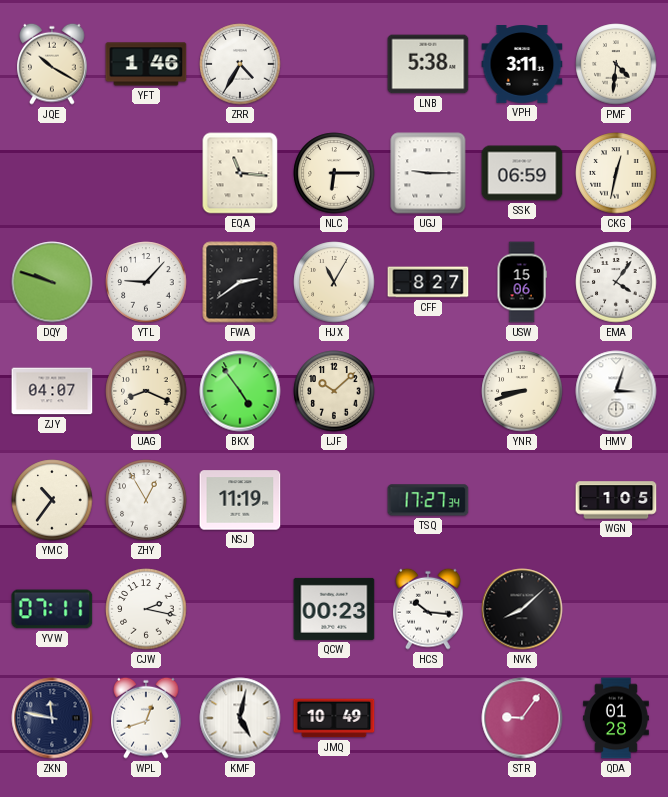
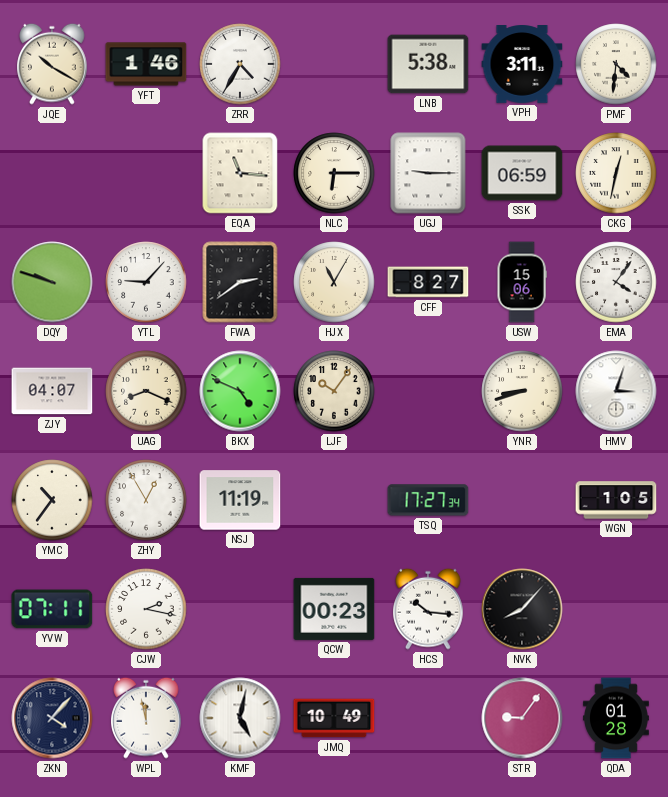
BKX: 4:54 -> 4:49
LJF: 10:08 -> 10:06
NVK: 8:08 -> 8:07
ZKN: 11:47 -> 4:07
WPL: 12:42 -> 11:58
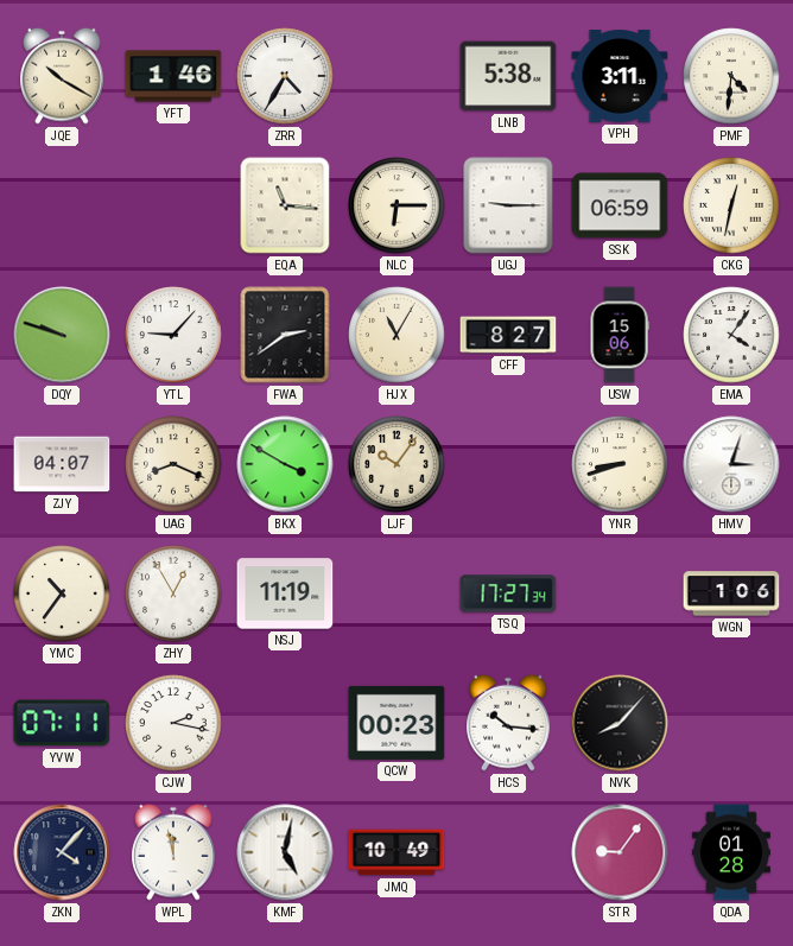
BKX: 4:49 -> 3:50
WGN: 1:05 -> 1:06
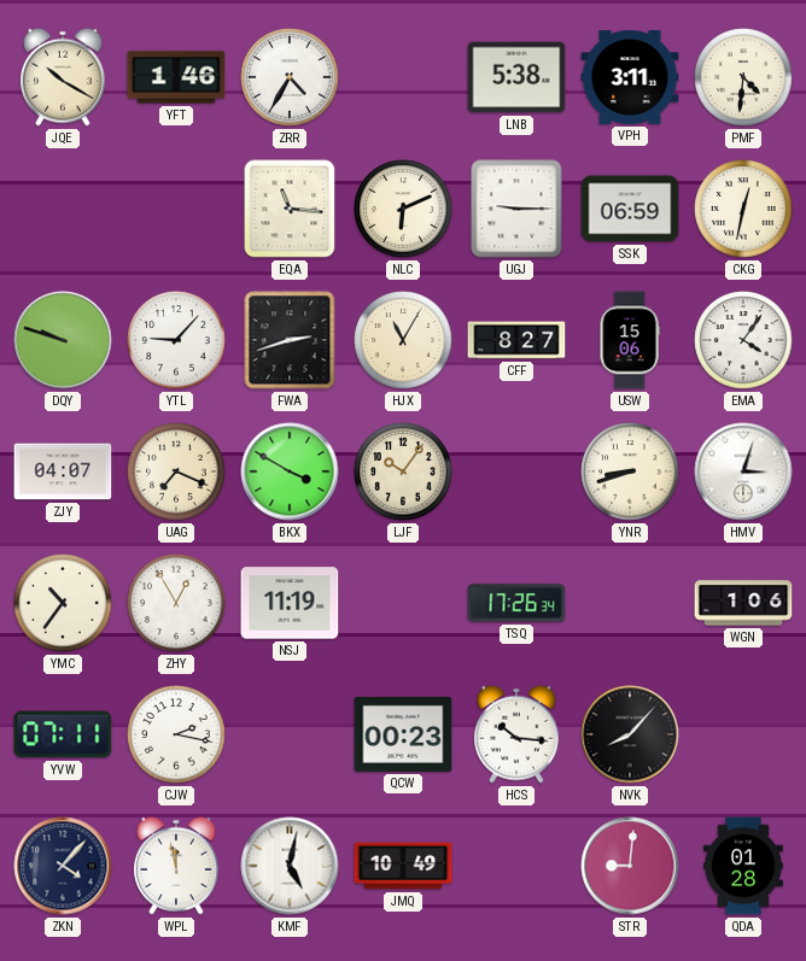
NLC: 6:15 -> 6:11
FWA: 2:39 -> 2:42
UAG: 8:19 -> 7:19
TSQ: 17:27 -> 17:26
STR: 9:06 -> 9:01
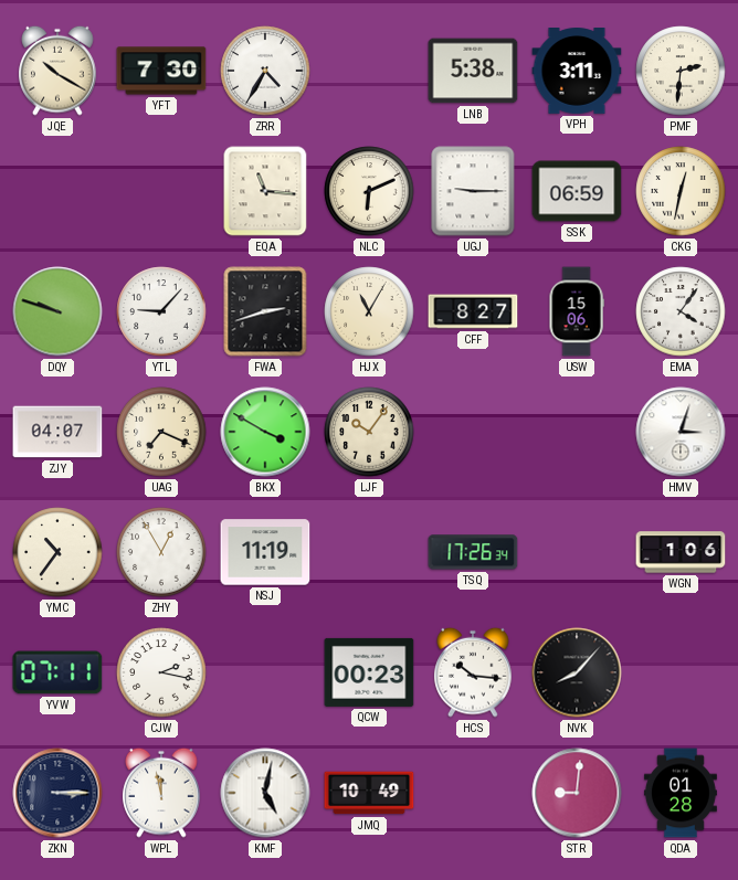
YFT: 1:46 -> 7:30
PMF: 4:31 -> 2:31
YNR: 8:42 -> none
ZKN: 4:07 -> 3:15
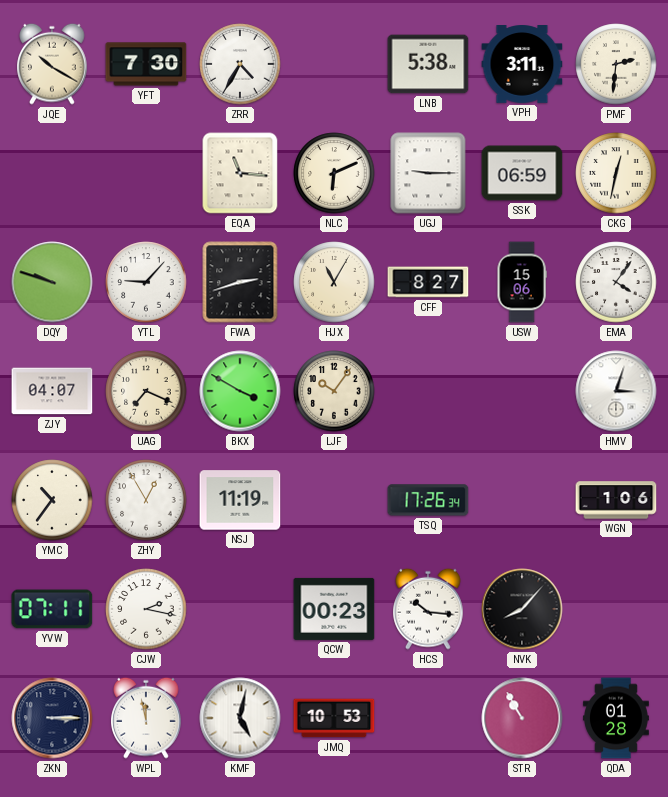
JMQ: 10:49 -> 10:53
STR: 9:01 -> 10:55
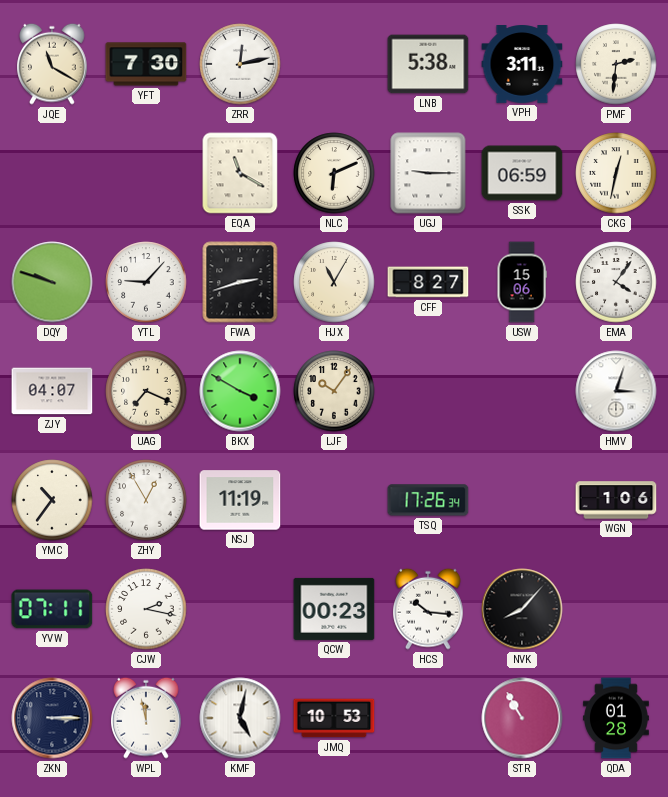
JQE: 10:20 -> 11:20
ZRR: 4:35 -> 12:13
EQA: 11:16 -> 11:20
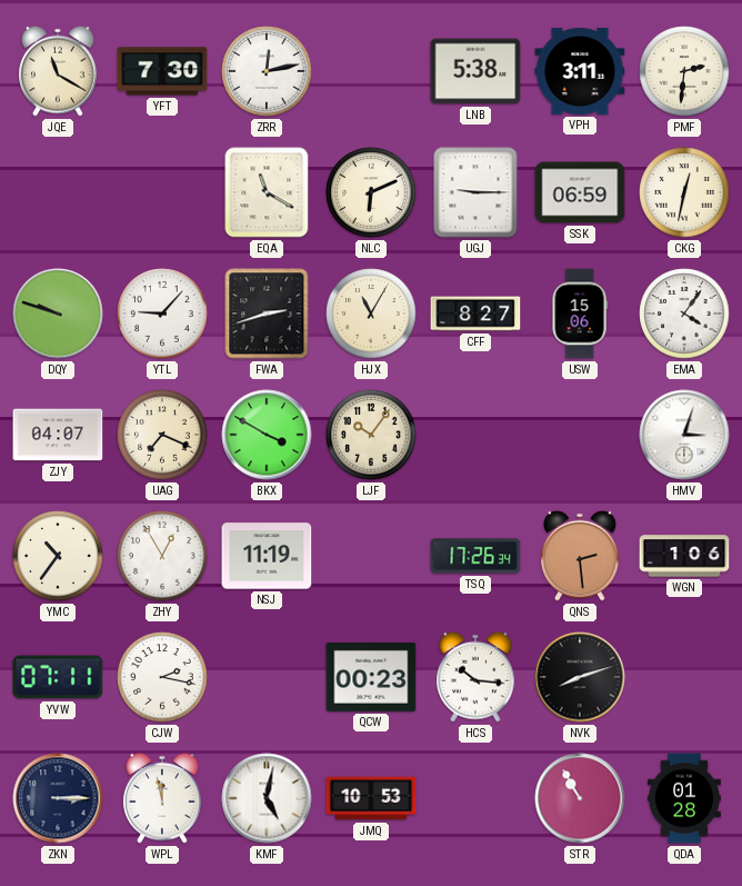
QNS: none -> 2:29
NVK: 8:07 -> 8:12
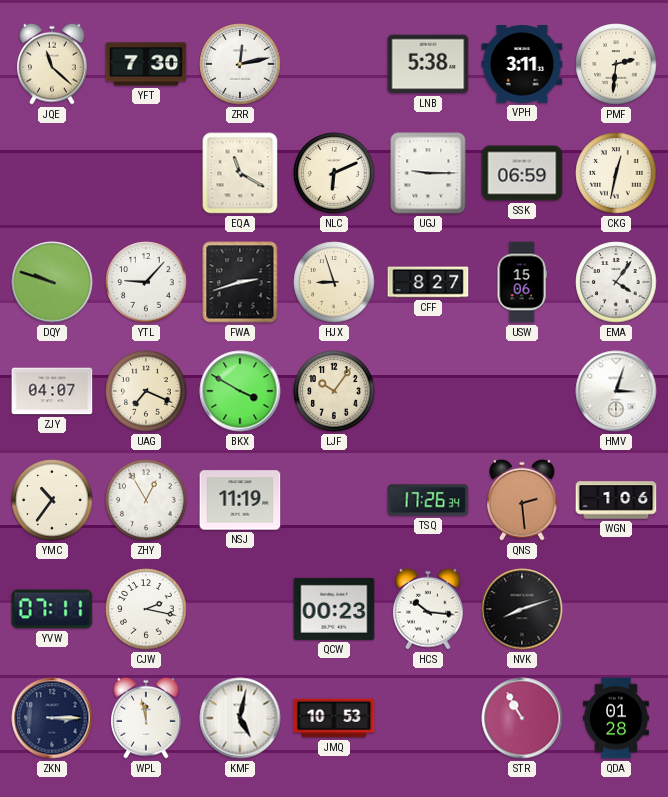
JQE: 11:20 -> 11:22
HJX: 11:05 -> 8:57
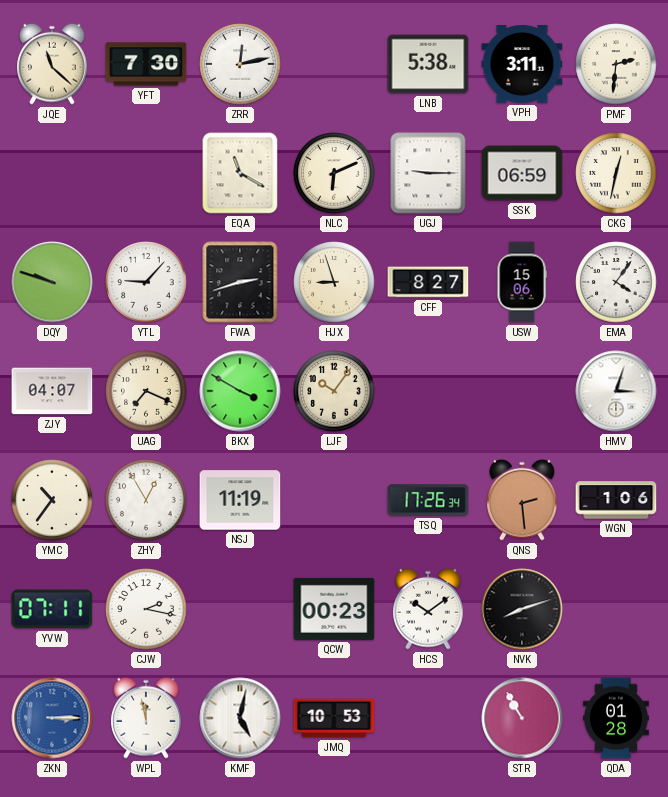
HCS: 10:16 -> 10:09
ZKN dial: navy -> blue
